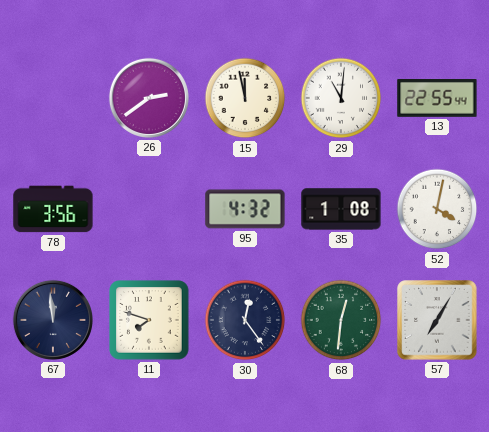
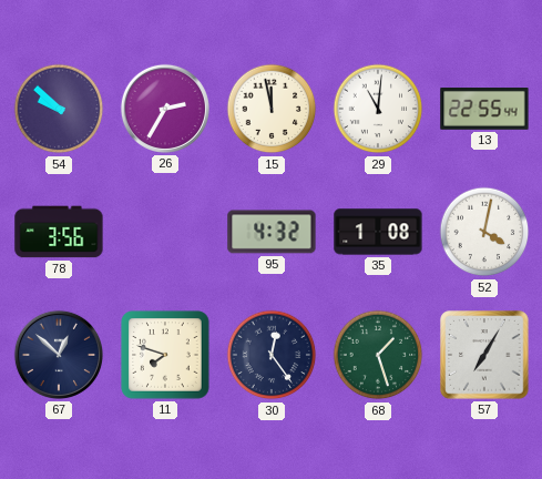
54: none -> 9:52
26: 2:39 -> 2:35
67: 11:59 -> 12:52
68: 12:31 -> 1:27
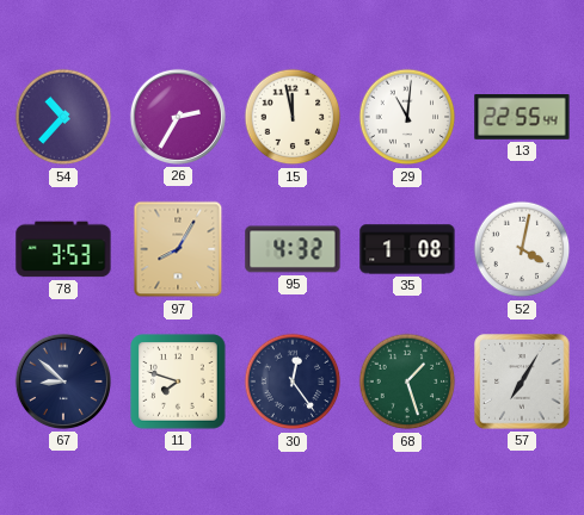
54: 9:52 -> 10:37
78: 3:56 -> 3:53
97: none -> 8:05
67: 12:52 -> 8:52
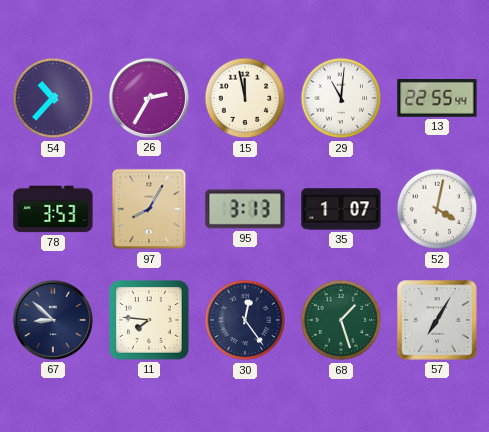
95: 4:32 -> 3:13
35: 1:08 -> 1:07
11: 7:48 -> 7:46
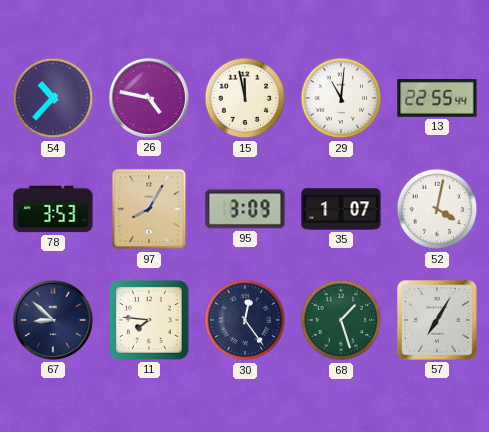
26: 2:35 -> 4:47
95: 3:13 -> 3:09
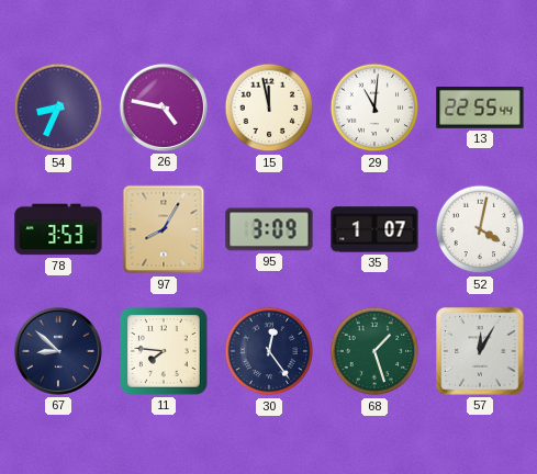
54: 10:37 -> 8:34
57: 7:05 -> 12:05
